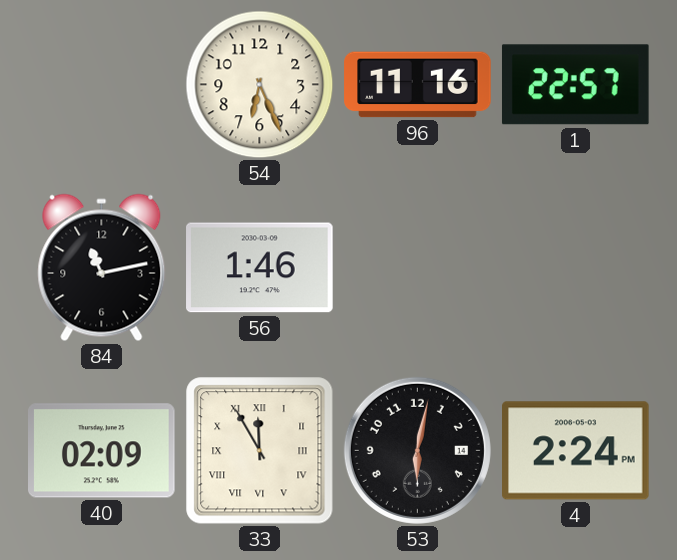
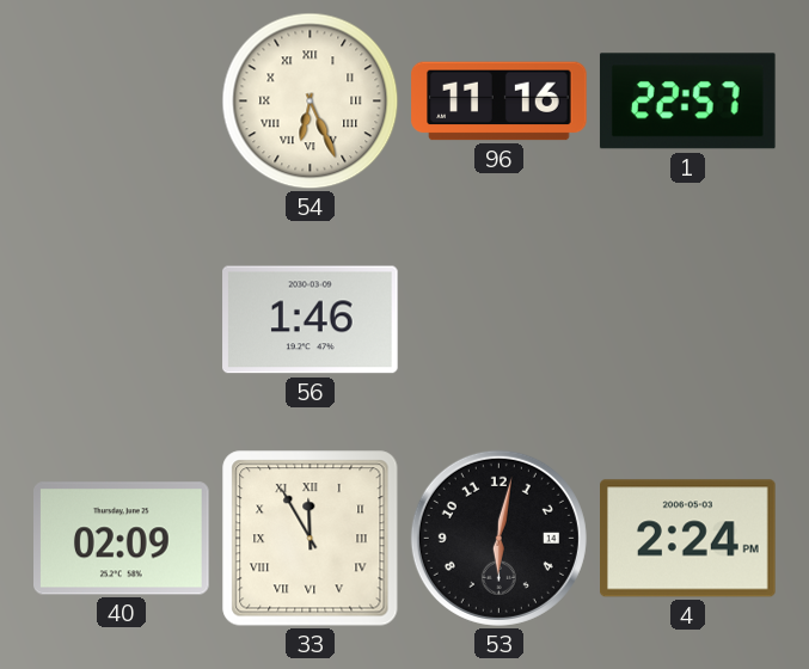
54 numerals: Arabic -> Roman
84: 11:13 -> none
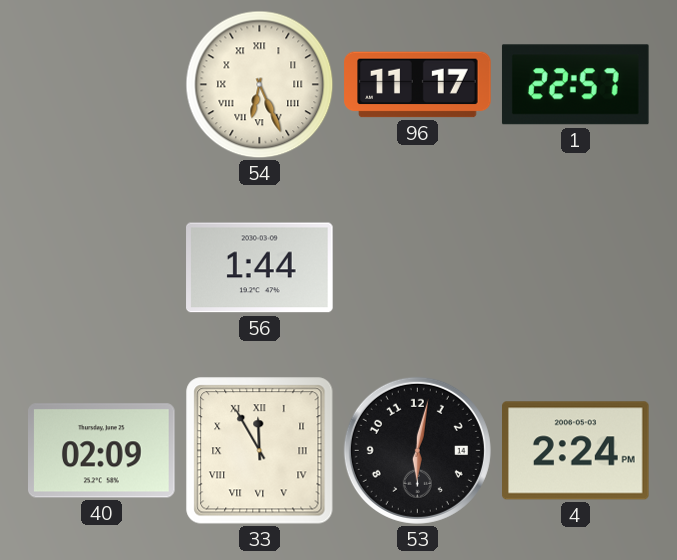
96: 11:16 -> 11:17
56: 1:46 -> 1:44
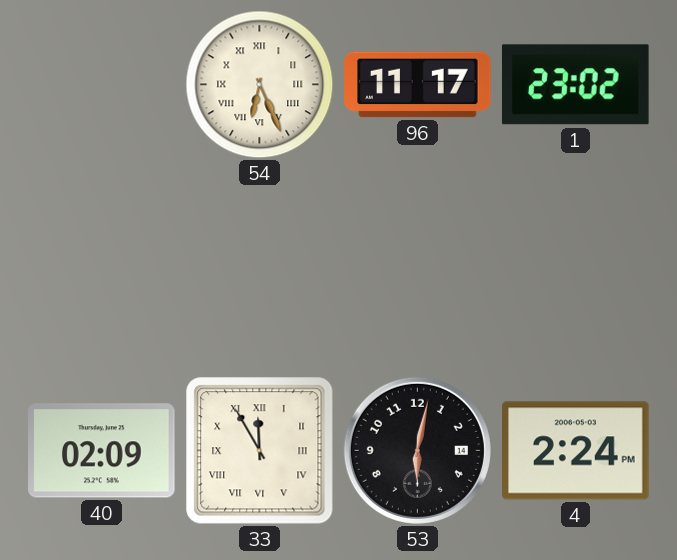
1: 22:57 -> 23:02
56: 1:44 -> none
